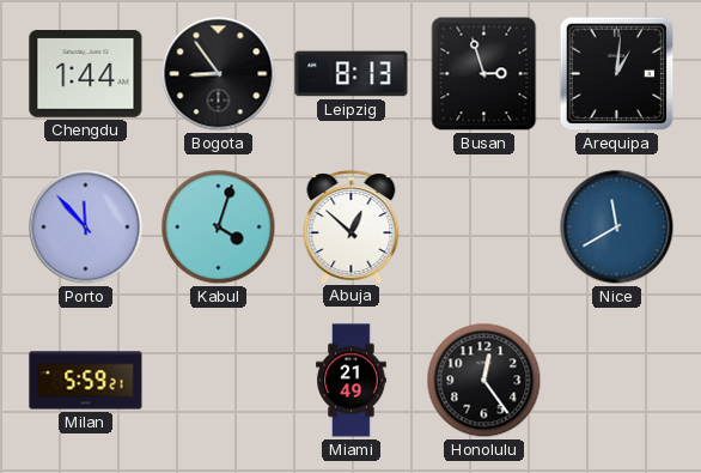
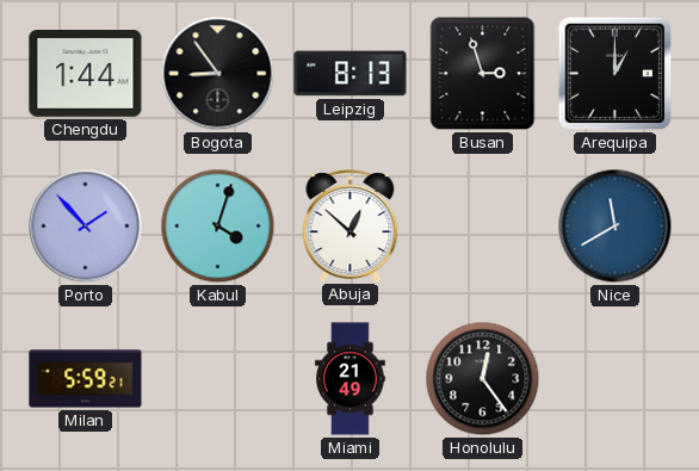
Arequipa: 1:01 -> 1:00
Porto: 11:53 -> 1:53
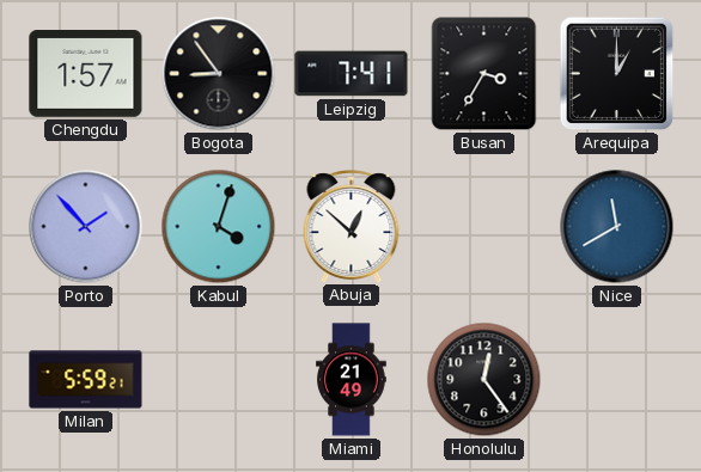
Chengdu: 1:44 -> 1:57
Leipzig: 8:13 -> 7:41
Busan: 2:57 -> 3:35
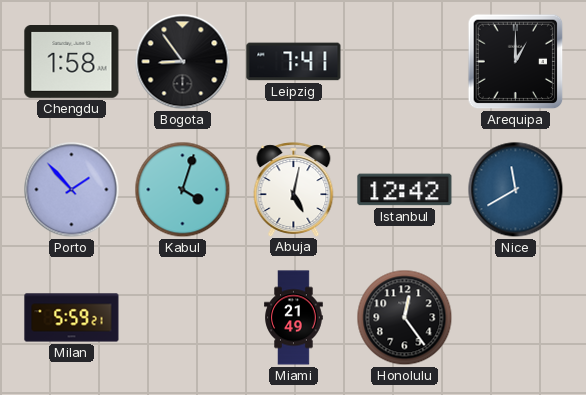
Chengdu: 1:57 -> 1:58
Busan: 3:35 -> none
Abuja: 12:52 -> 5:02
Istanbul: none -> 12:42
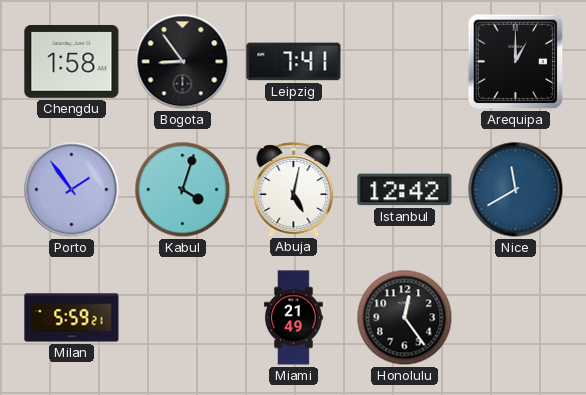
Porto: 1:53 -> 1:54
